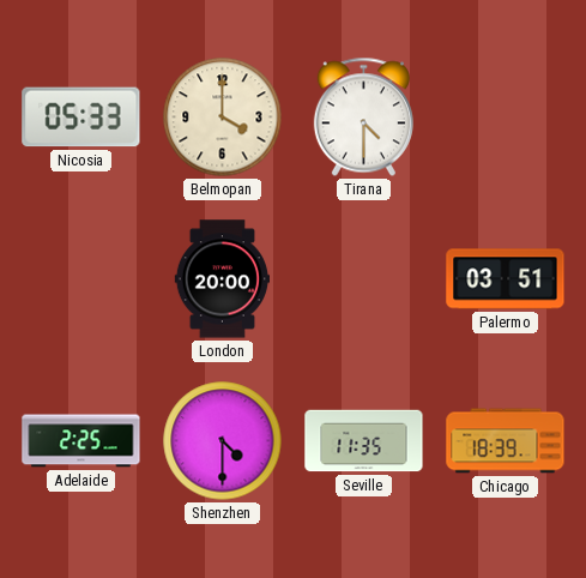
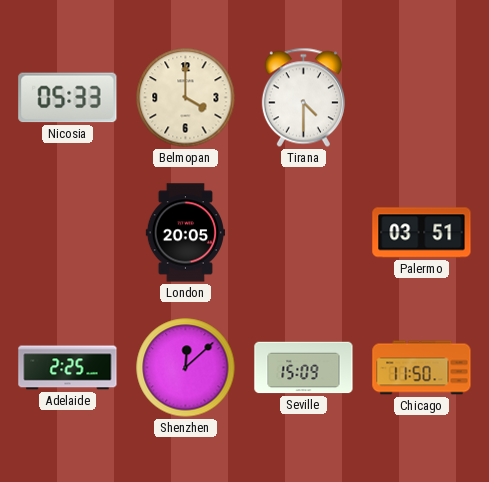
London: 20:00 -> 20:05
Shenzhen: 4:30 -> 12:08
Seville: 11:35 -> 15:09
Chicago: 18:39 -> 11:50
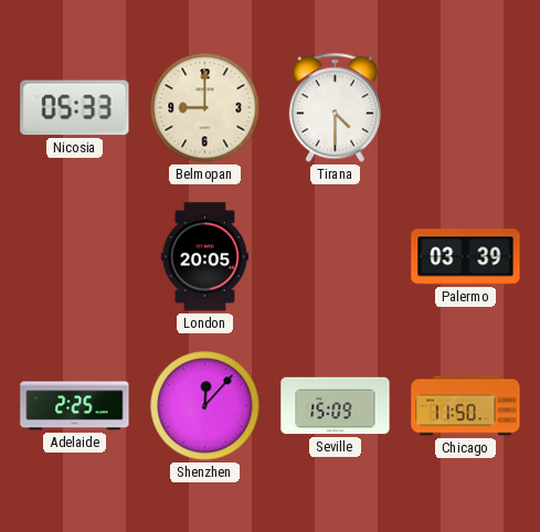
Belmopan: 4:00 -> 9:00
Palermo: 03:51 -> 03:39
Shenzhen: 12:08 -> 12:07
